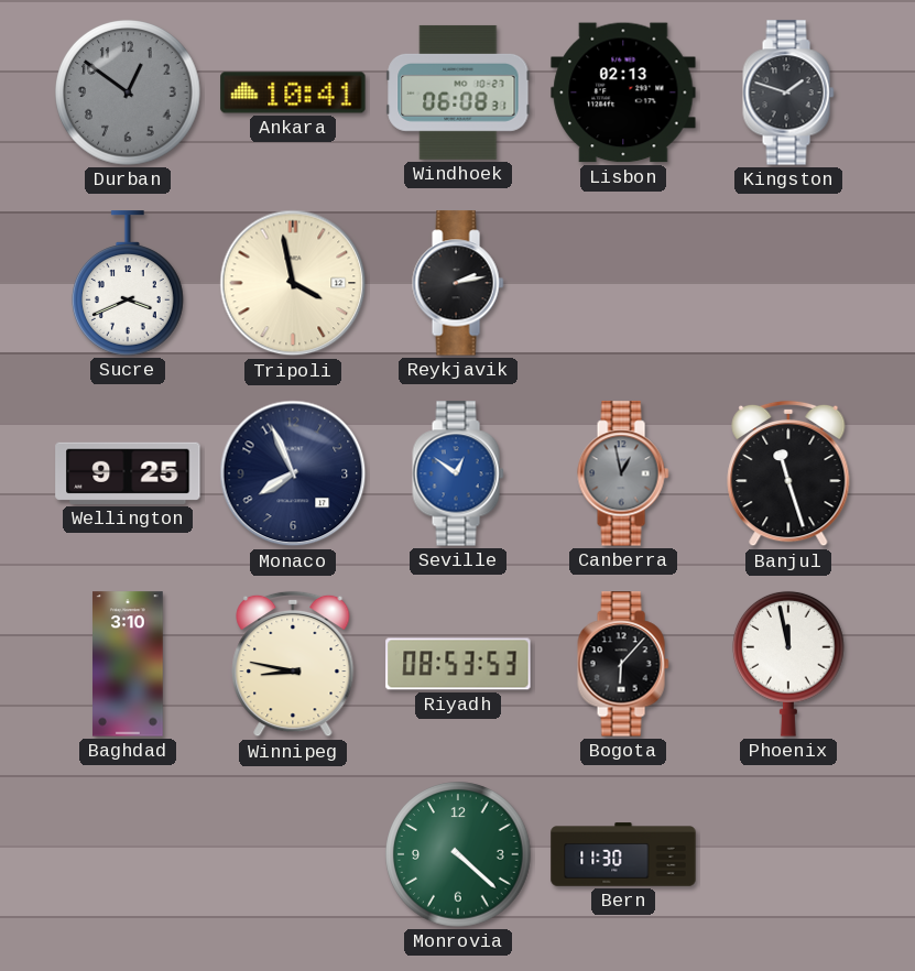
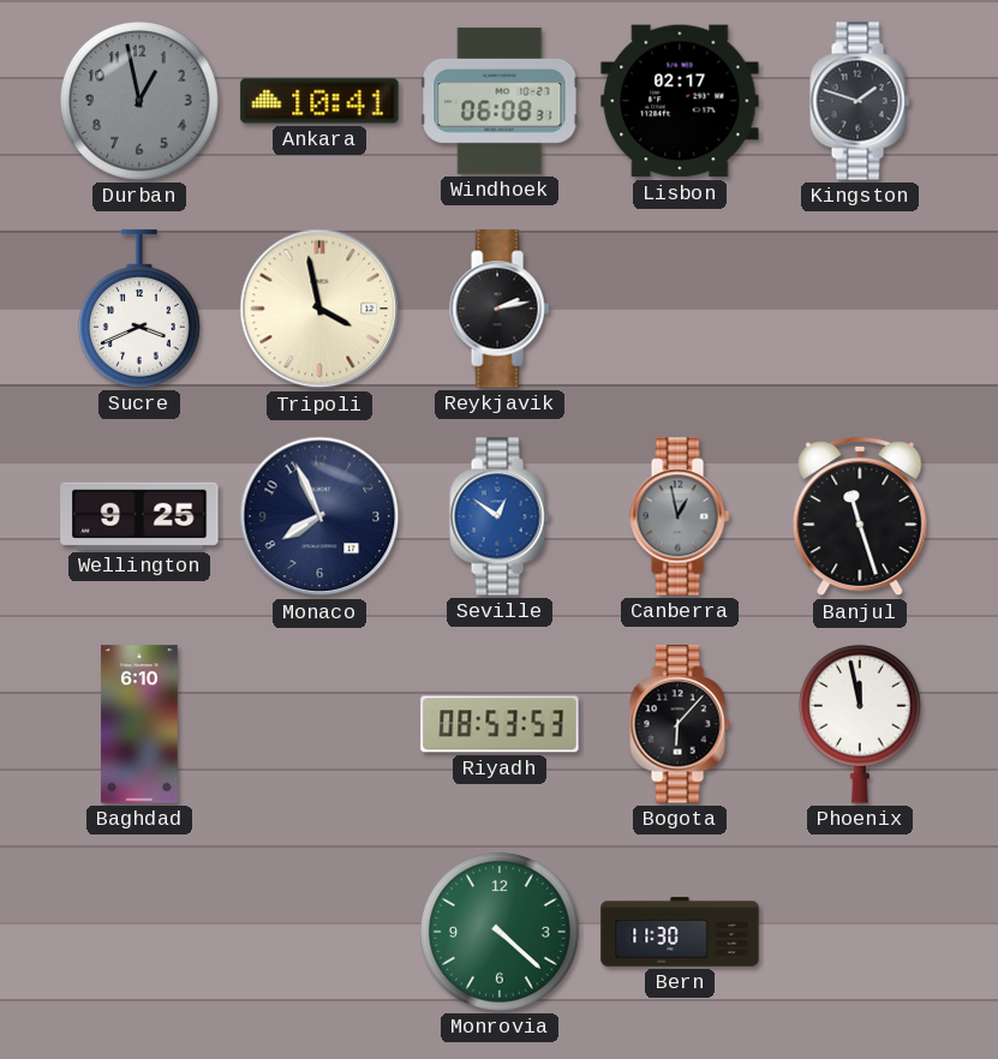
Durban: 12:51 -> 12:58
Lisbon: 02:13 -> 02:17
Baghdad: 3:10 -> 6:10
Winnipeg: 8:47 -> none
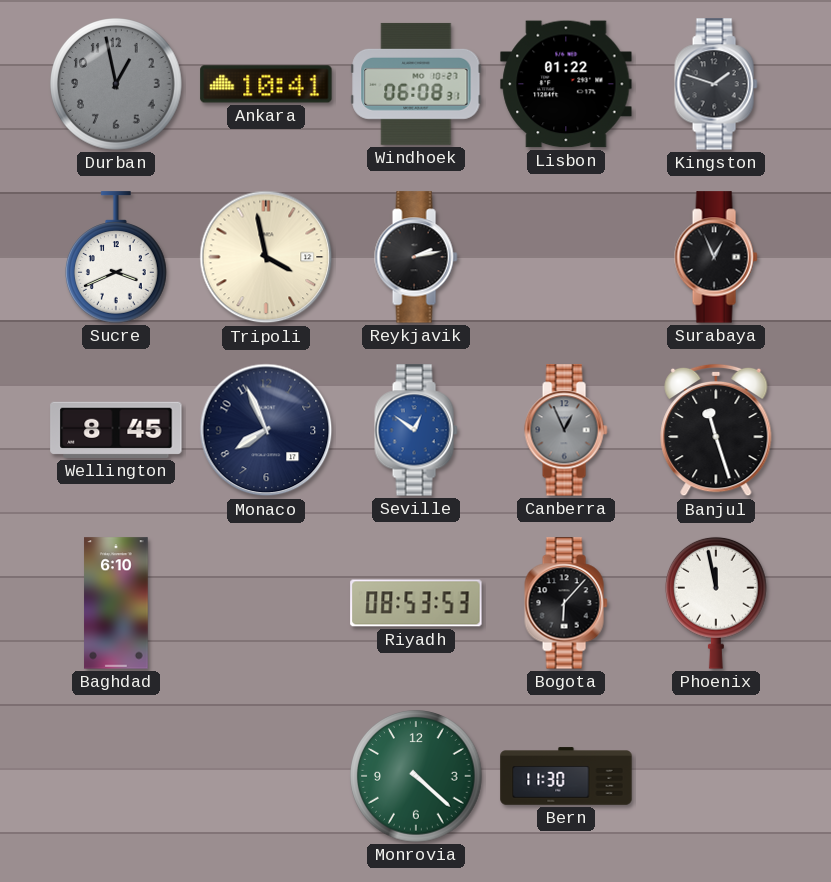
Lisbon: 02:17 -> 01:22
Surabaya: none -> 12:56
Wellington: 9:25 -> 8:45
Canberra: 12:58 -> 12:56
